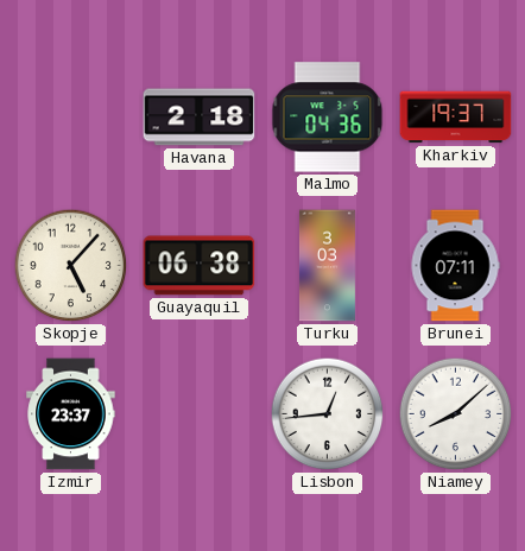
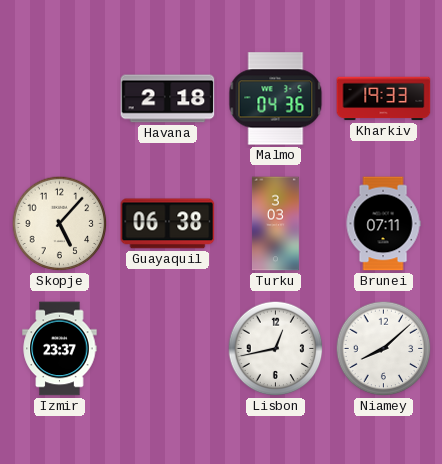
Kharkiv: 19:37 -> 19:33
Lisbon: 12:44 -> 12:43
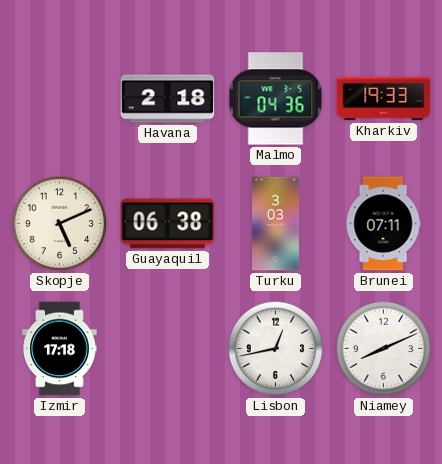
Skopje: 5:07 -> 5:11
Izmir: 23:37 -> 17:18
Niamey: 8:08 -> 8:11
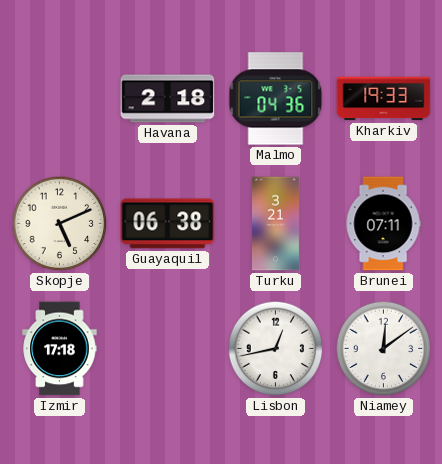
Turku: 3:03 -> 3:21
Niamey: 8:11 -> 12:09
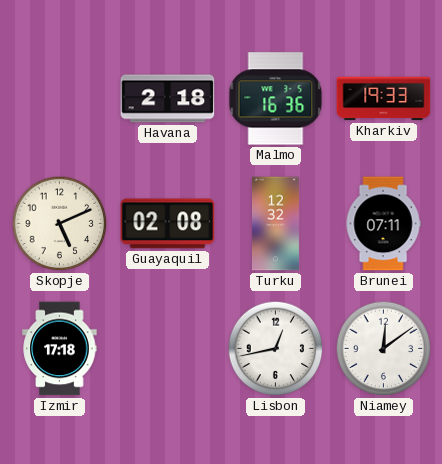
Malmo: 04:36 -> 16:36
Guayaquil: 06:38 -> 02:08
Turku: 3:21 -> 12:32
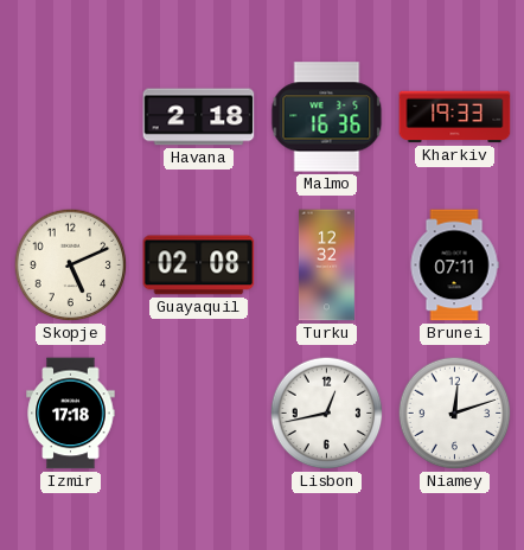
Niamey: 12:09 -> 12:12
